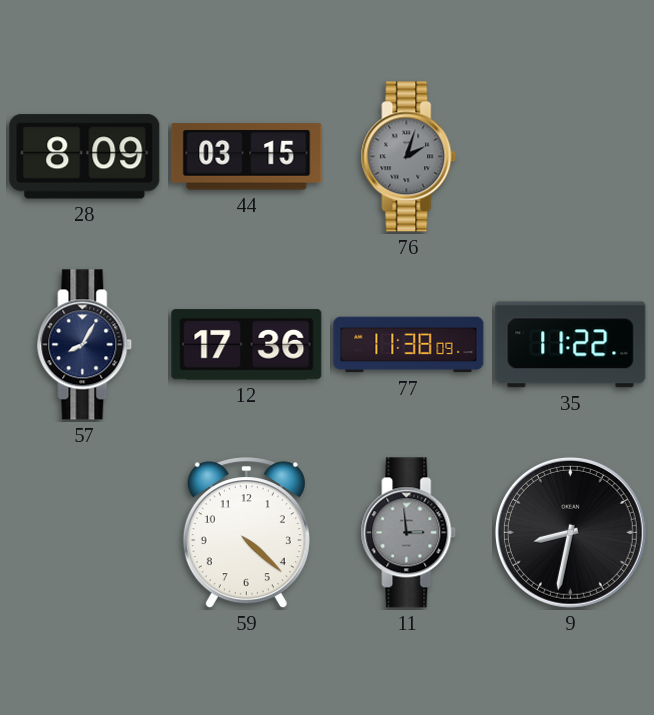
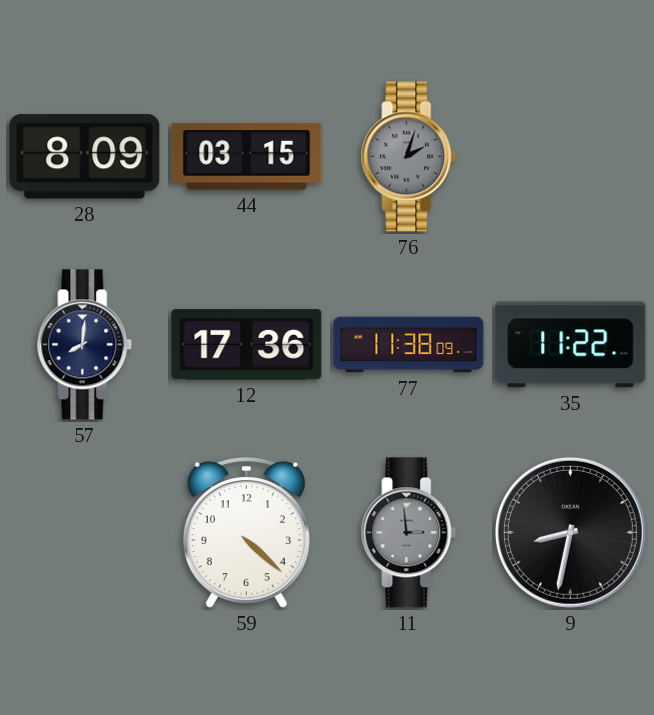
57: 8:05 -> 8:01
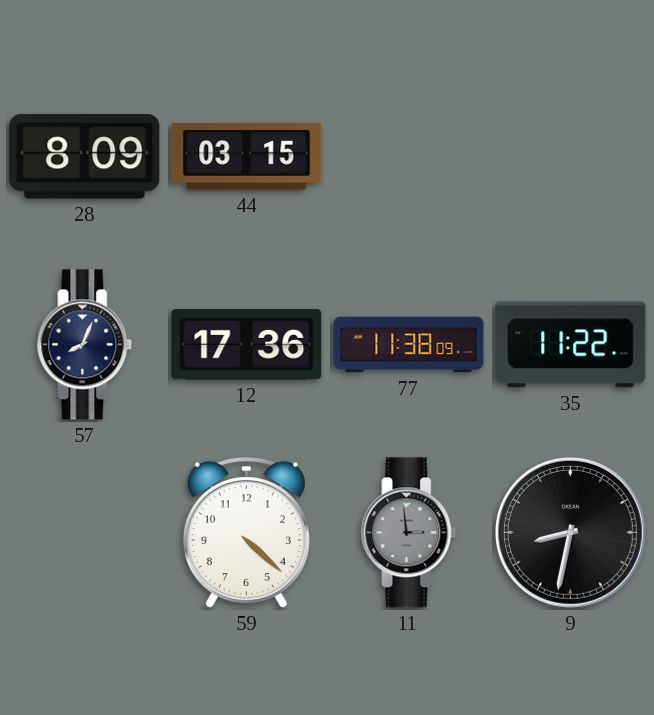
76: 2:03 -> none
57: 8:01 -> 8:04
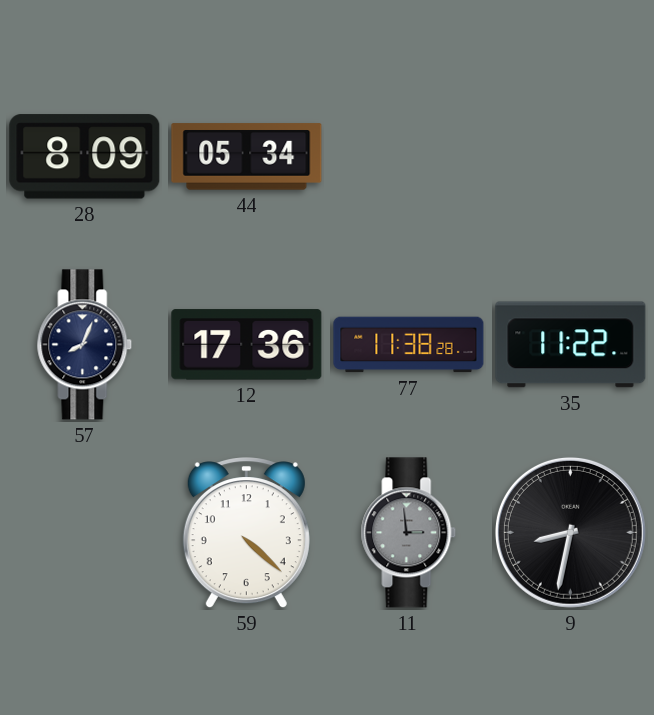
44: 03:15 -> 05:34
77: 11:38:09 -> 11:38:28
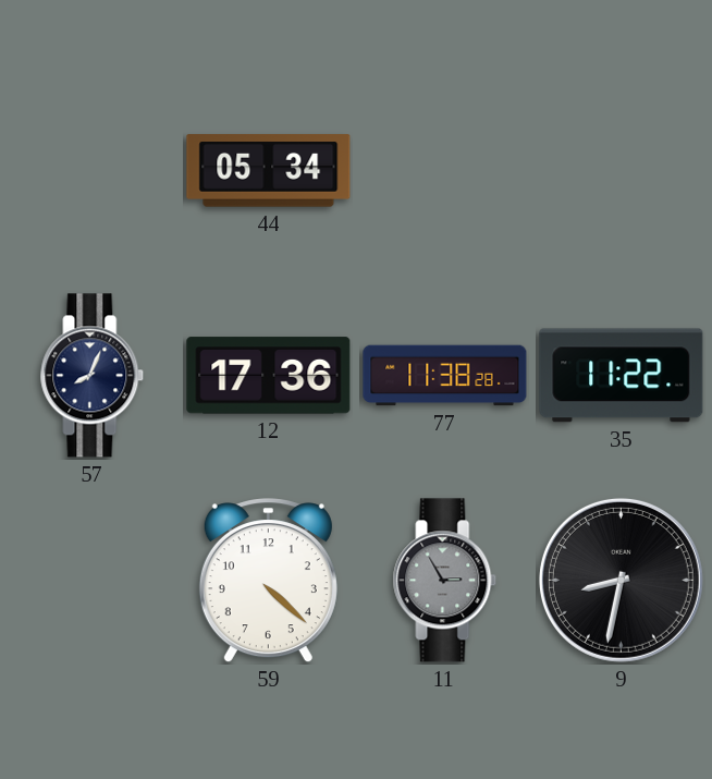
28: 8:09 -> none
11: 2:59 -> 2:55
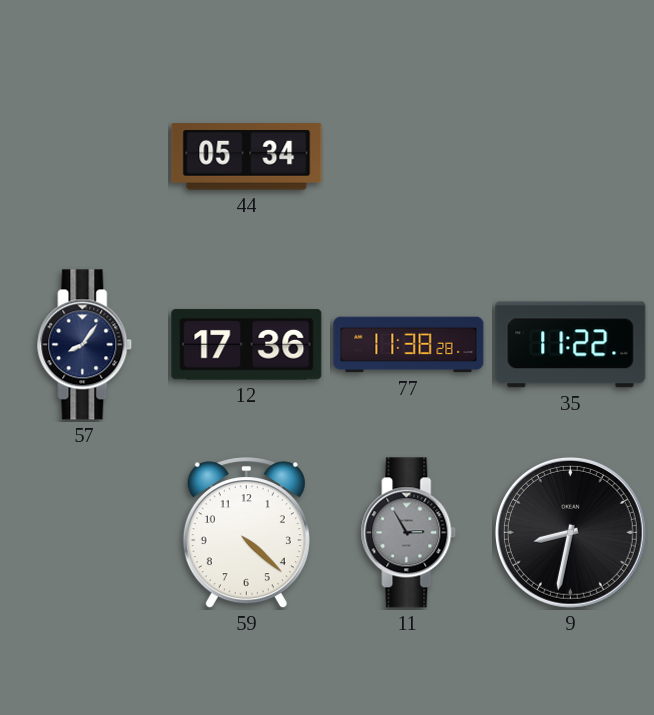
57: 8:04 -> 8:06
